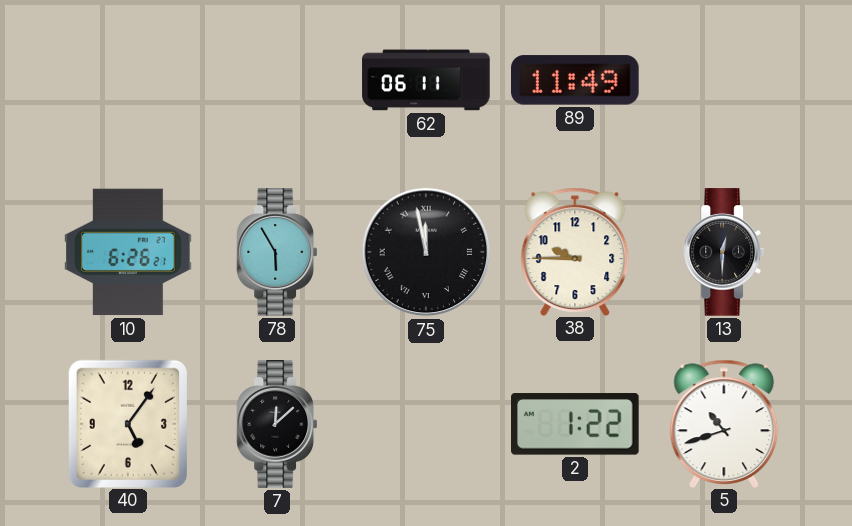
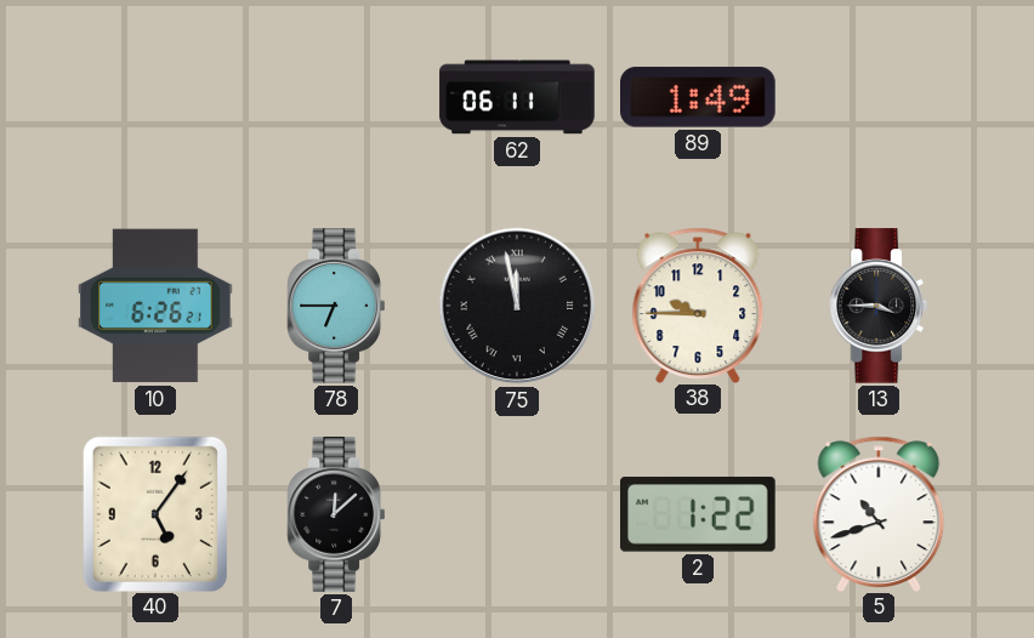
89: 11:49 -> 1:49
78: 5:55 -> 6:45
13: 12:30 -> 3:45
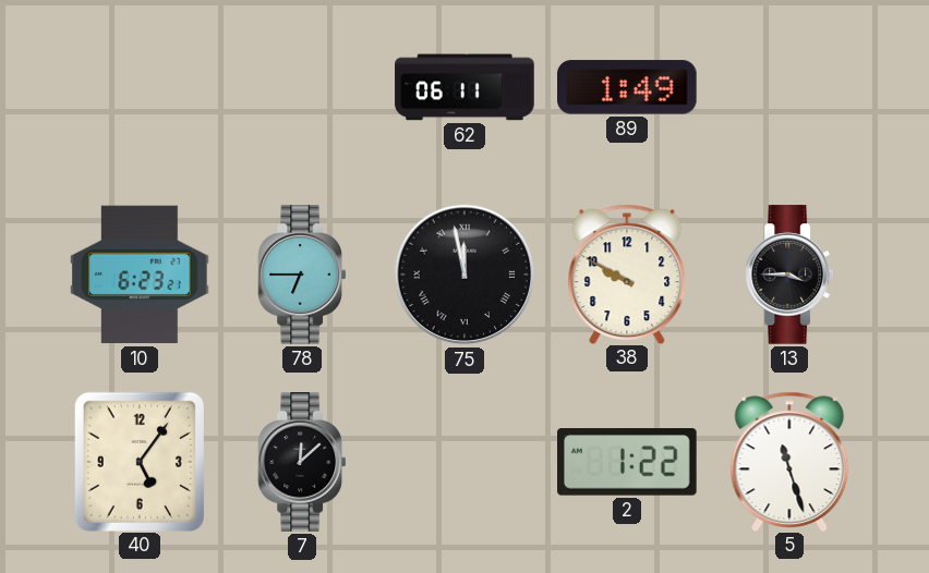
10: 6:26 -> 6:23
38: 9:45 -> 9:50
5: 10:42 -> 11:27
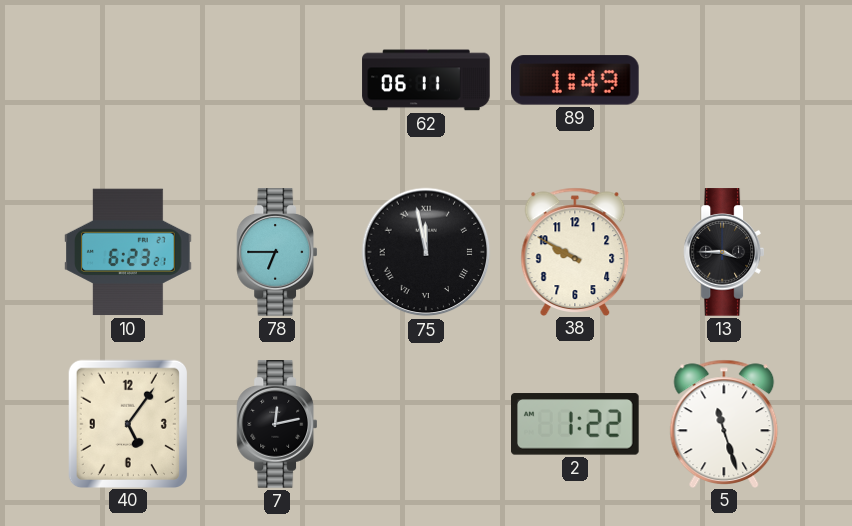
7: 12:08 -> 12:13
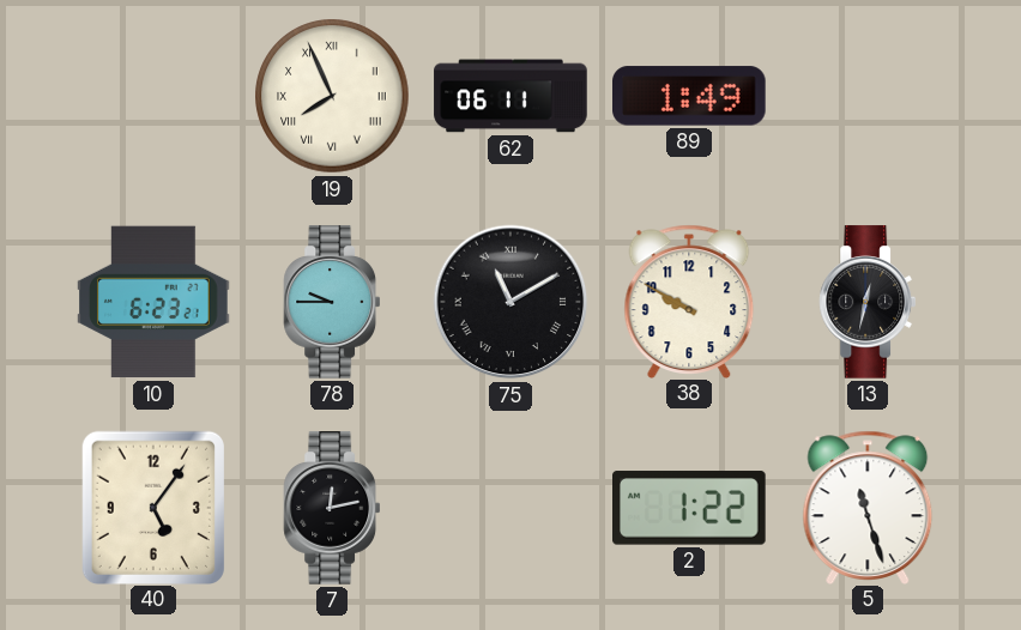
19: none -> 7:56
78: 6:45 -> 9:45
75: 11:58 -> 11:10
13: 3:45 -> 12:32
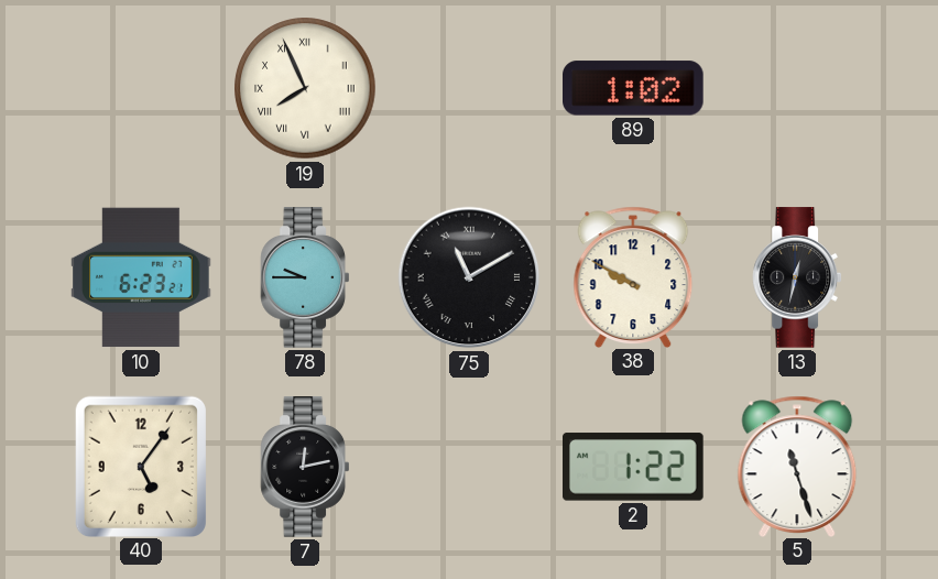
62: 06:11 -> none
89: 1:49 -> 1:02
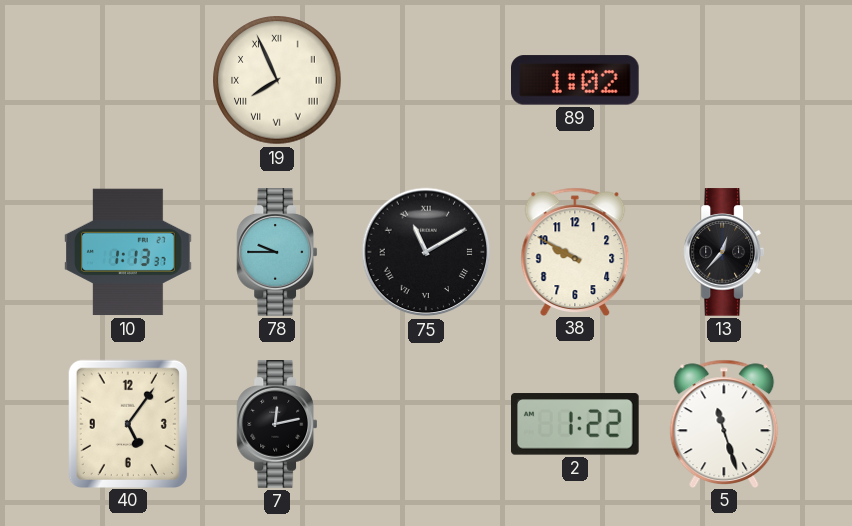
10: 6:23 -> 1:13
13: 12:32 -> 12:37
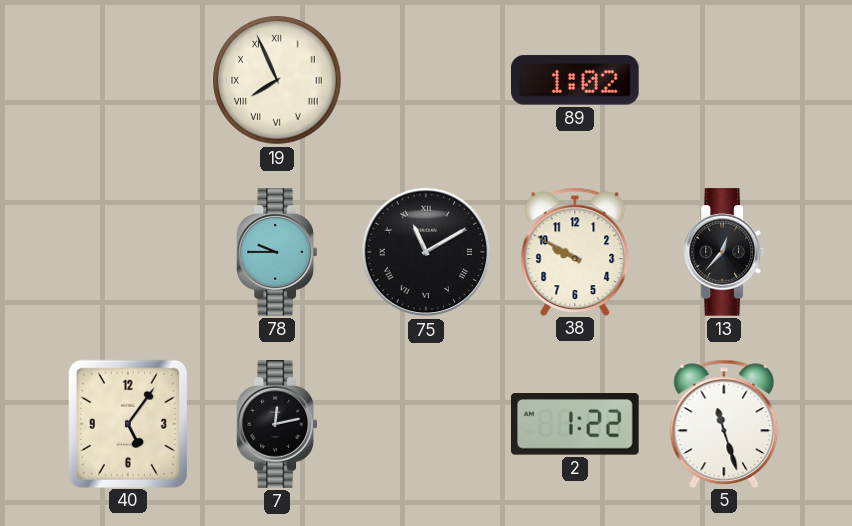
10: 1:13 -> none
